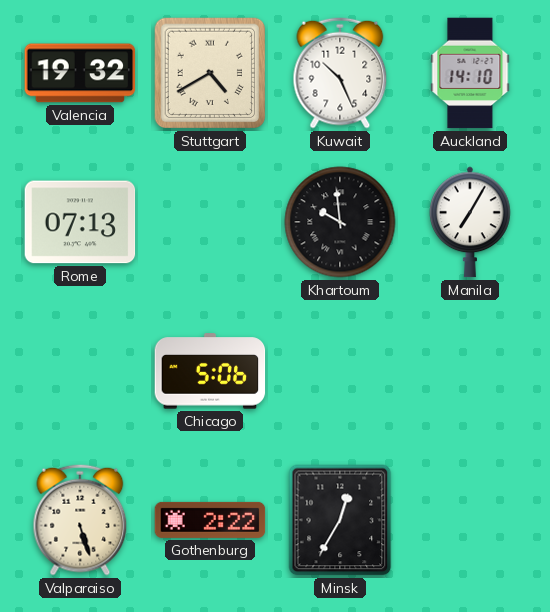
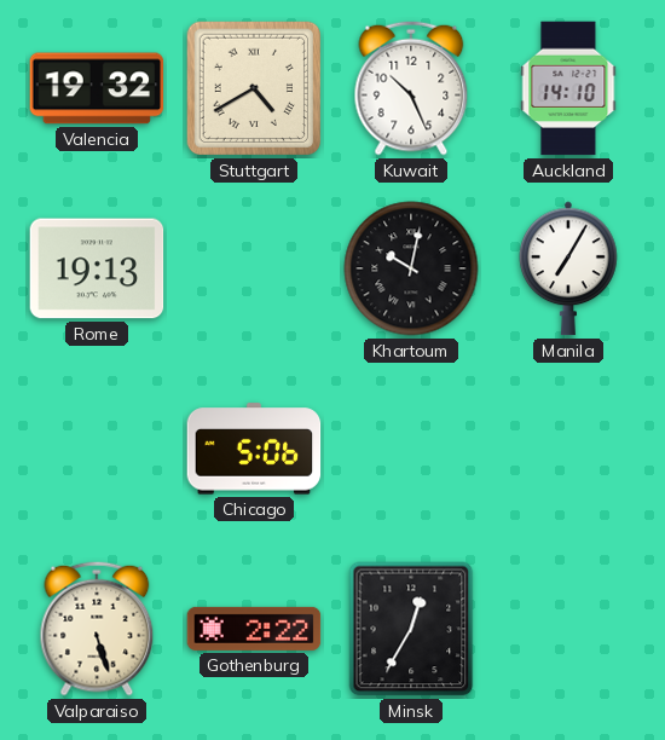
Rome: 07:13 -> 19:13
Khartoum: 9:59 -> 10:02
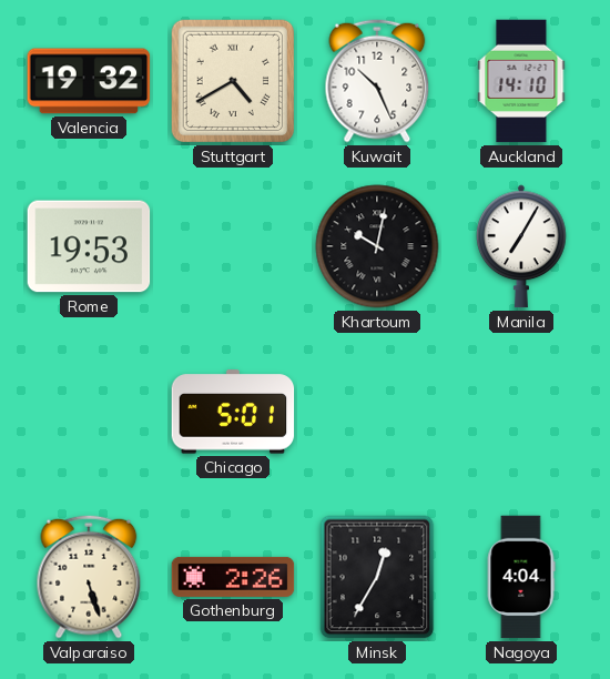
Rome: 19:13 -> 19:53
Chicago: 5:06 -> 5:01
Gothenburg: 2:22 -> 2:26
Nagoya: none -> 4:04
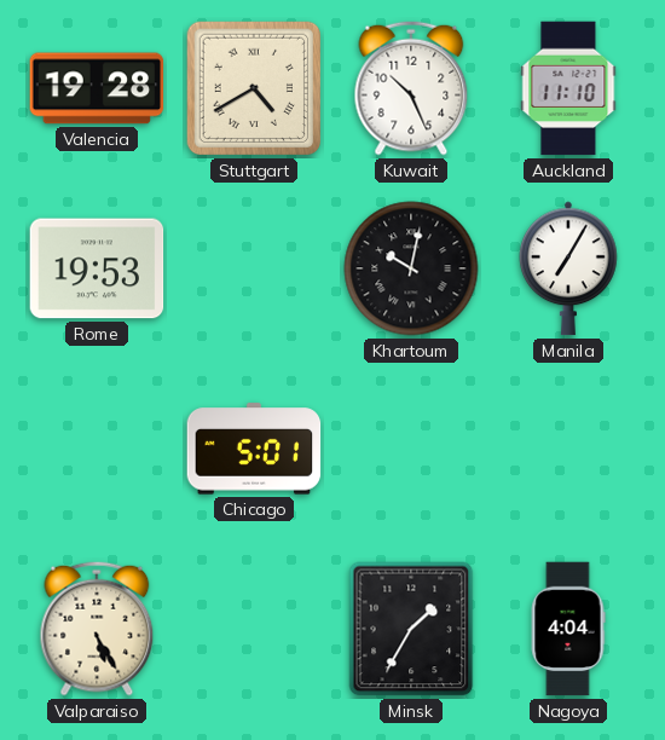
Valencia: 19:32 -> 19:28
Auckland: 14:10 -> 11:10
Valparaiso: 5:27 -> 5:25
Gothenburg: 2:26 -> none
Minsk: 12:35 -> 1:35
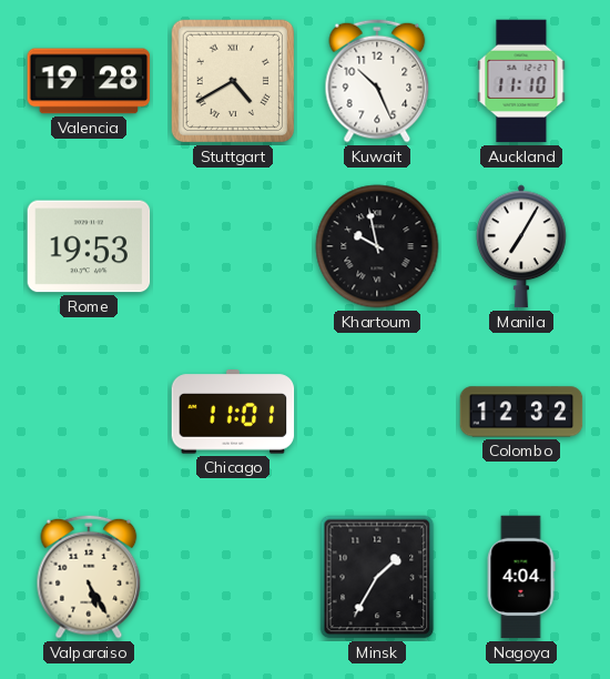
Khartoum: 10:02 -> 9:58
Chicago: 5:01 -> 11:01
Colombo: none -> 12:32
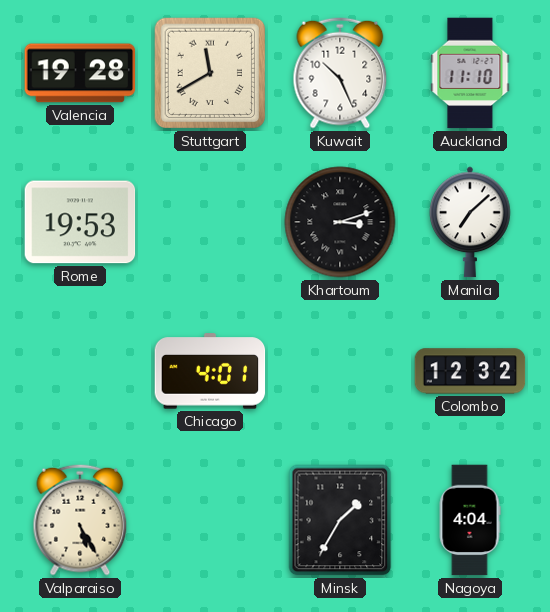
Stuttgart: 4:40 -> 11:40
Khartoum: 9:58 -> 3:12
Manila: 7:05 -> 7:08
Chicago: 11:01 -> 4:01
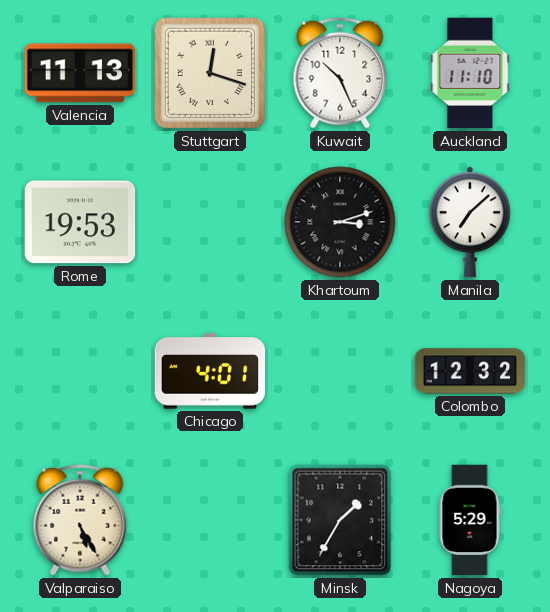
Valencia: 19:28 -> 11:13
Stuttgart: 11:40 -> 12:18
Nagoya: 4:04 -> 5:29
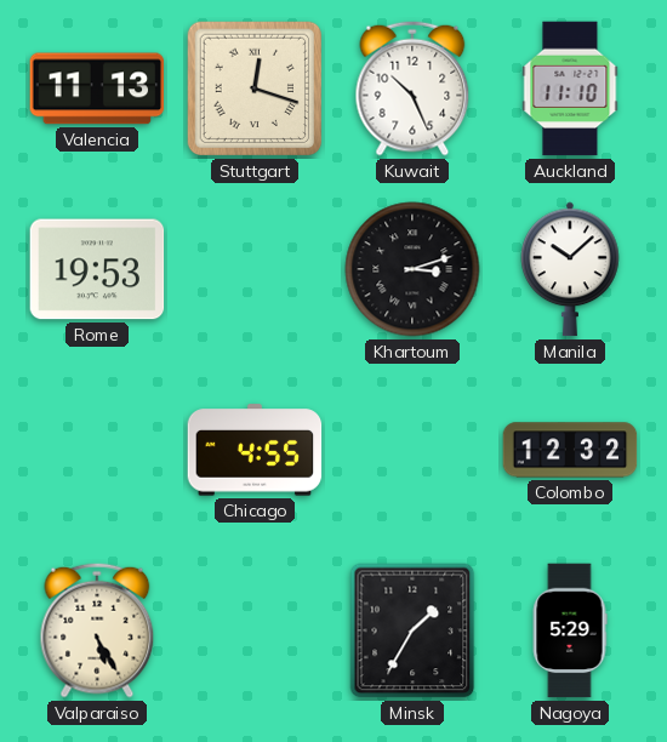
Manila: 7:08 -> 10:08
Chicago: 4:01 -> 4:55
